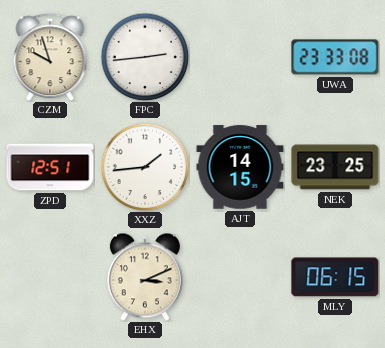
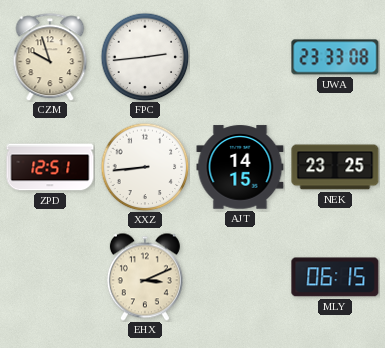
XXZ: 1:44 -> 8:44
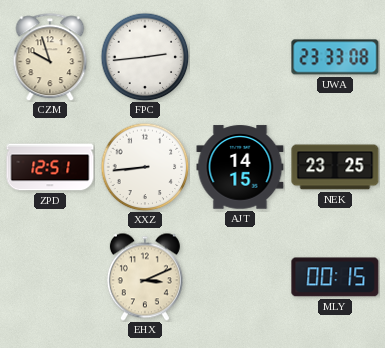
MLY: 06:15 -> 00:15
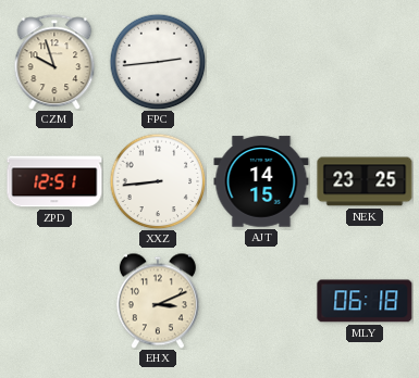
UWA: 23:33 -> none
MLY: 00:15 -> 06:18
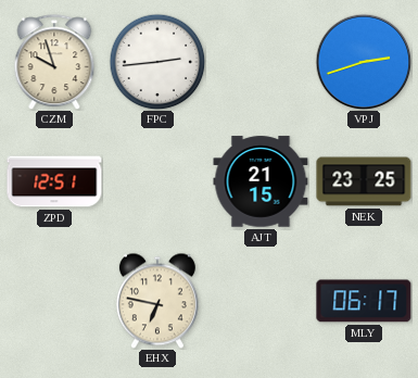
VPJ: none -> 2:42
XXZ: 8:44 -> none
AJT: 14:15 -> 21:15
EHX: 3:11 -> 6:47
MLY: 06:18 -> 06:17
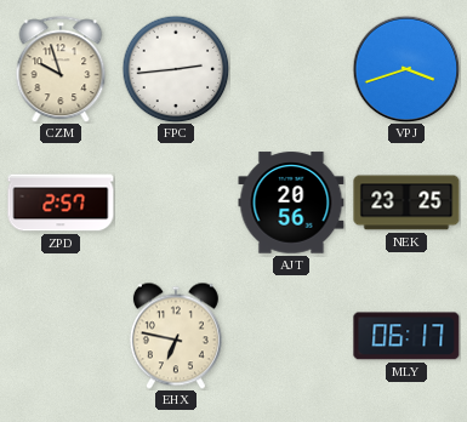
VPJ: 2:42 -> 3:42
ZPD: 12:51 -> 2:57
AJT: 21:15 -> 20:56
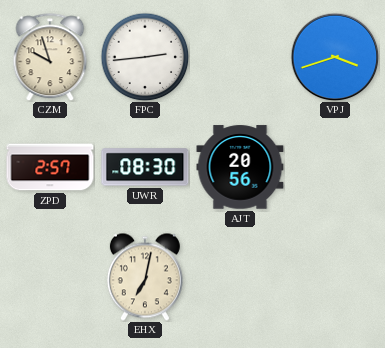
UWR: none -> 08:30
NEK: 23:25 -> none
EHX: 6:47 -> 7:02
MLY: 06:17 -> none
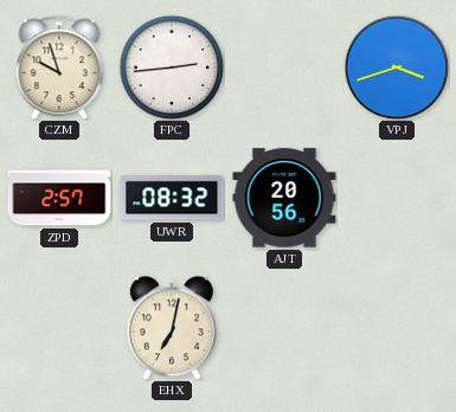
UWR: 08:30 -> 08:32
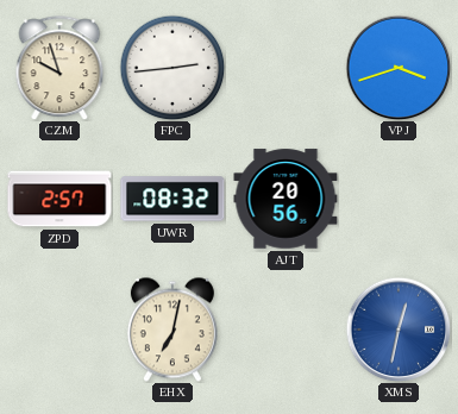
XMS: none -> 12:32
